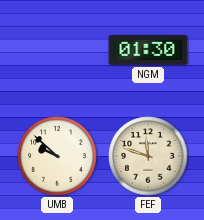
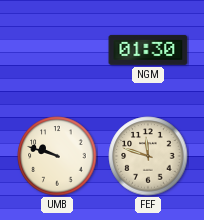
UMB: 9:52 -> 9:48
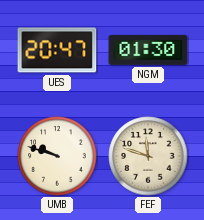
UES: none -> 20:47
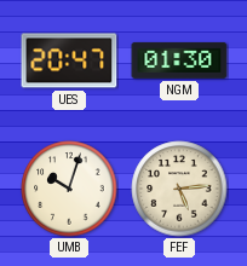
UMB: 9:48 -> 10:03
FEF: 11:48 -> 5:14
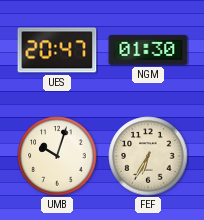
FEF: 5:14 -> 6:35
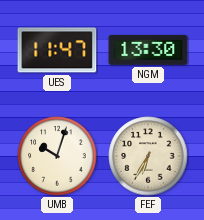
UES: 20:47 -> 11:47
NGM: 01:30 -> 13:30
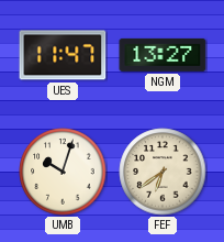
NGM: 13:30 -> 13:27
FEF: 6:35 -> 6:39
